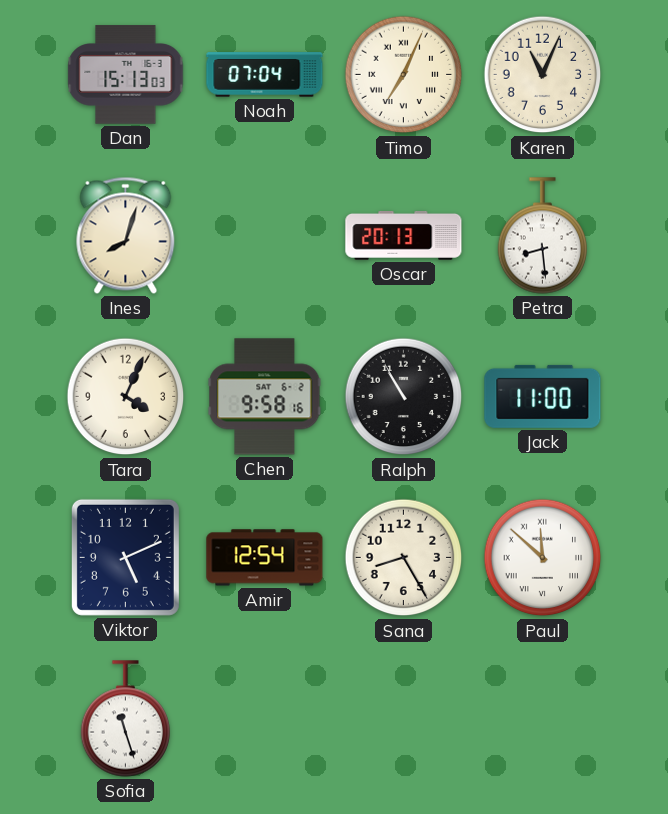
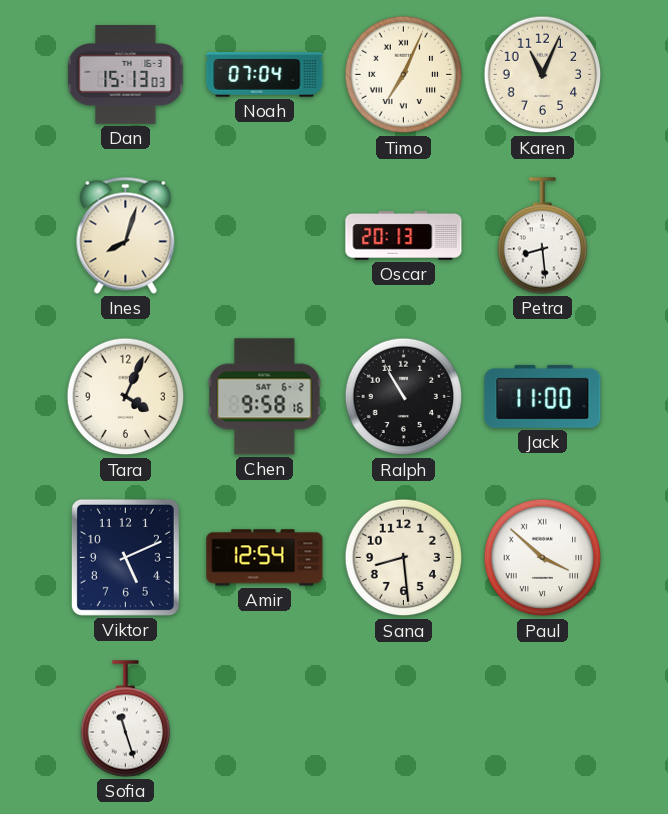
Sana: 8:25 -> 8:29
Paul: 11:52 -> 3:52
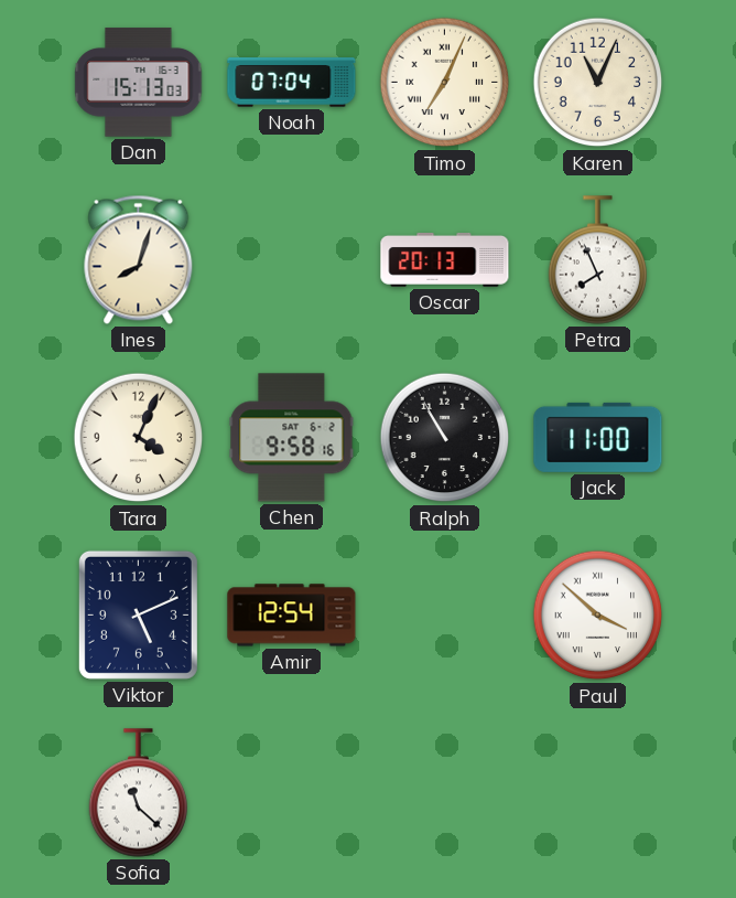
Petra: 8:29 -> 7:56
Sana: 8:29 -> none
Sofia: 11:27 -> 11:22
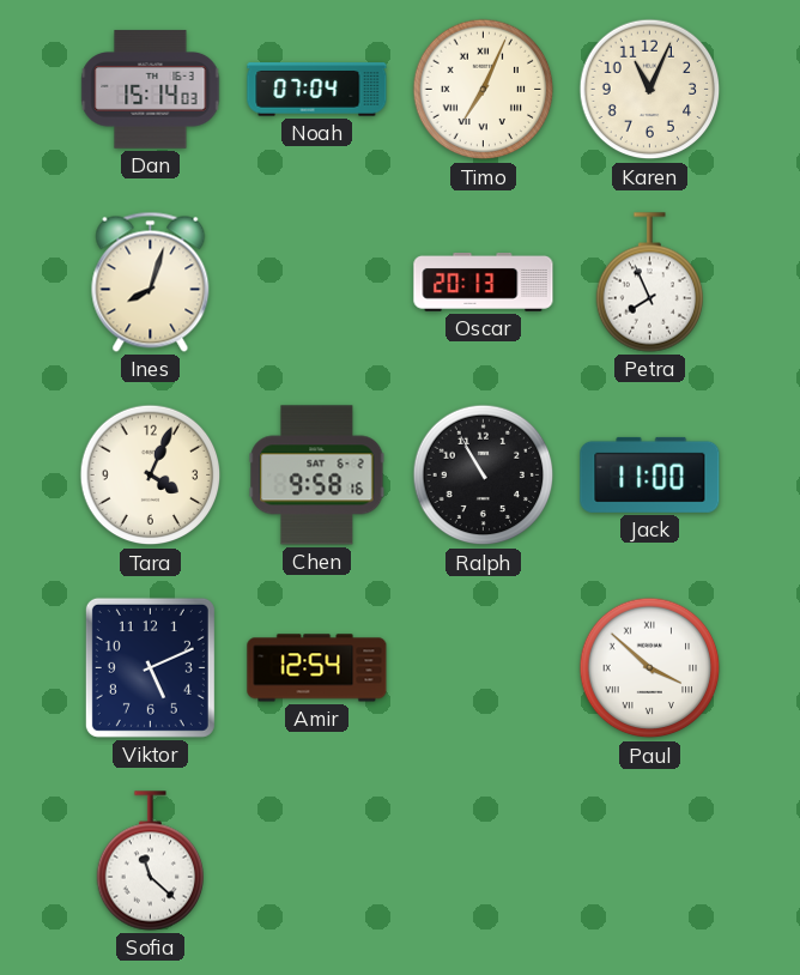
Dan: 15:13 -> 15:14
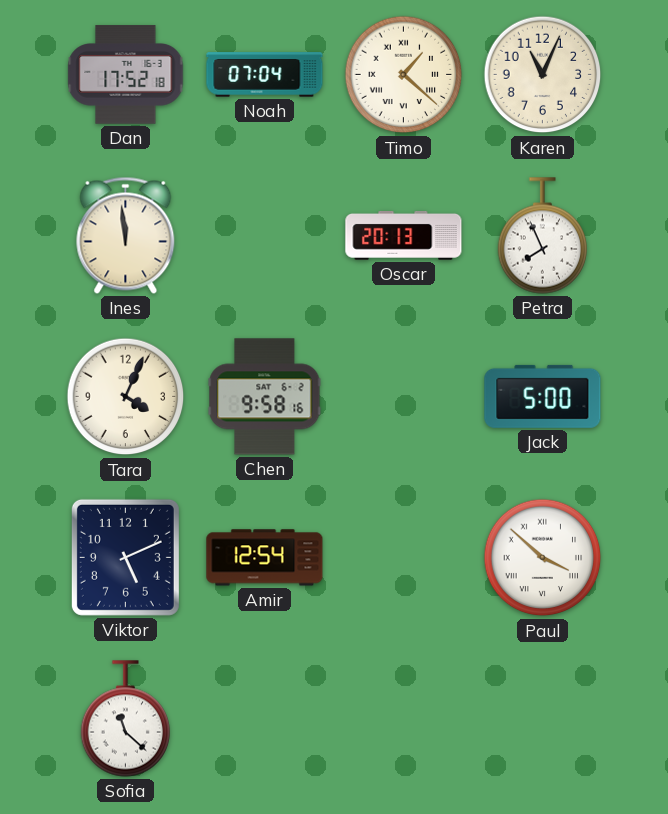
Dan: 15:14 -> 17:52
Timo: 7:04 -> 1:22
Ines: 8:03 -> 11:59
Ralph: 10:55 -> none
Jack: 11:00 -> 5:00
